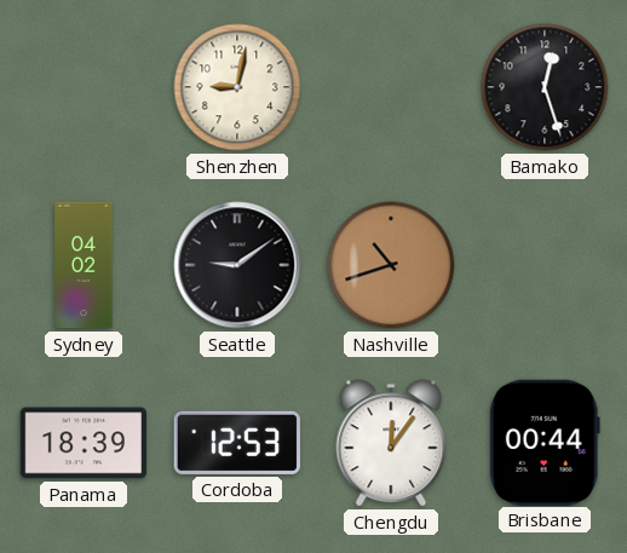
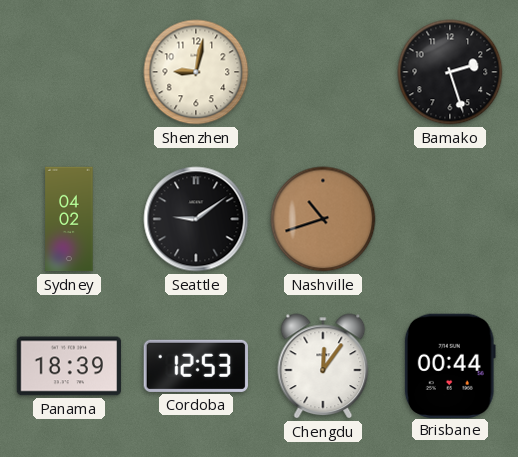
Bamako: 12:27 -> 2:27
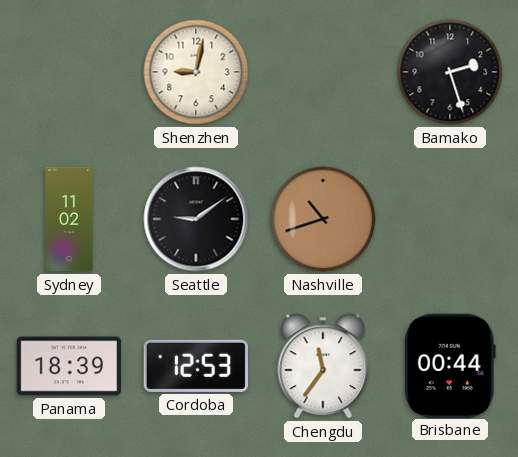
Sydney: 04:02 -> 11:02
Chengdu: 12:06 -> 11:36
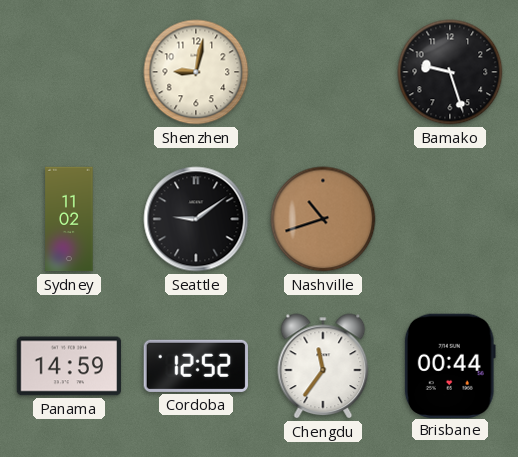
Bamako: 2:27 -> 9:27
Panama: 18:39 -> 14:59
Cordoba: 12:53 -> 12:52
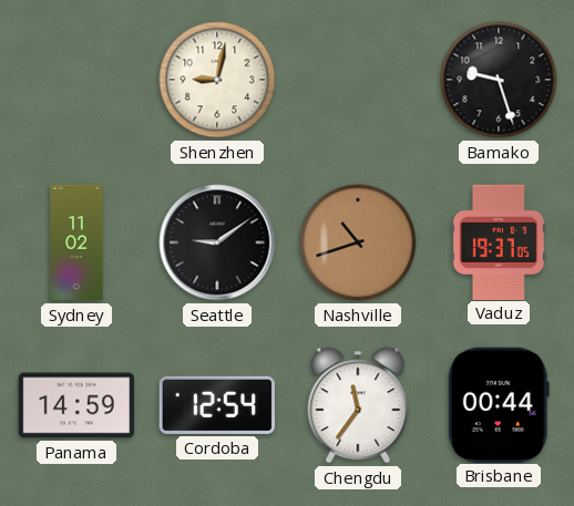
Vaduz: none -> 19:37
Cordoba: 12:52 -> 12:54
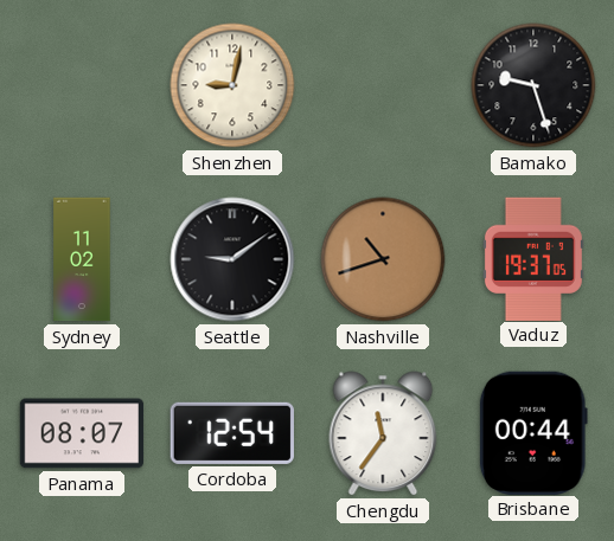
Panama: 14:59 -> 08:07
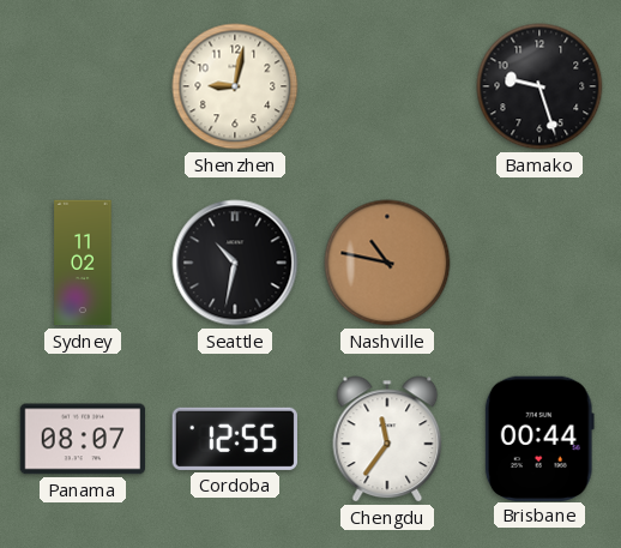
Seattle: 9:09 -> 10:32
Nashville: 10:42 -> 10:47
Vaduz: 19:37 -> none
Cordoba: 12:54 -> 12:55
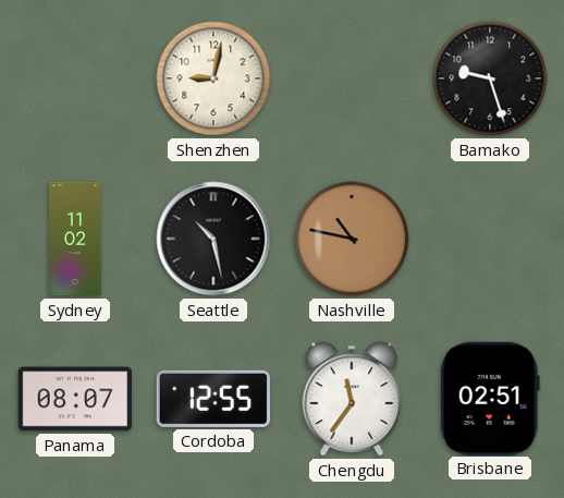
Seattle: 10:32 -> 10:28
Brisbane: 00:44 -> 02:51
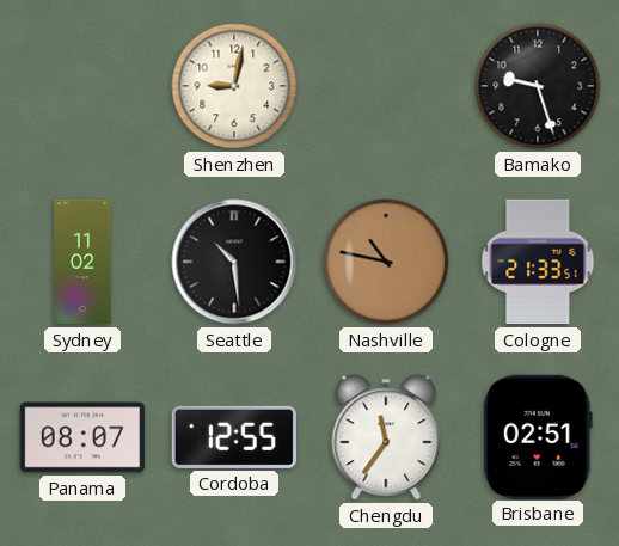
Seattle: 10:28 -> 10:29
Cologne: none -> 21:33
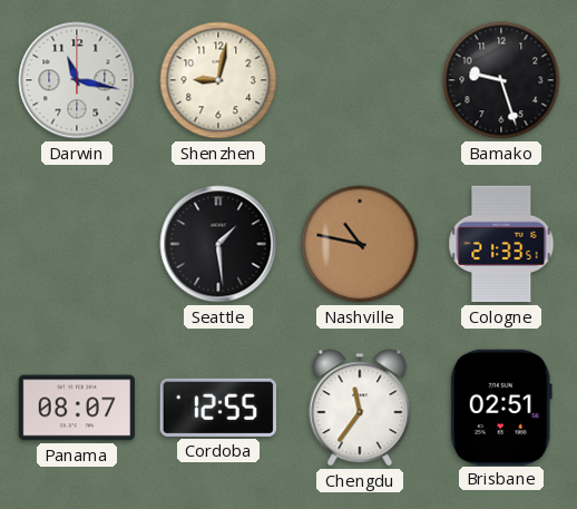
Darwin: none -> 11:17
Sydney: 11:02 -> none
Seattle: 10:29 -> 1:29
